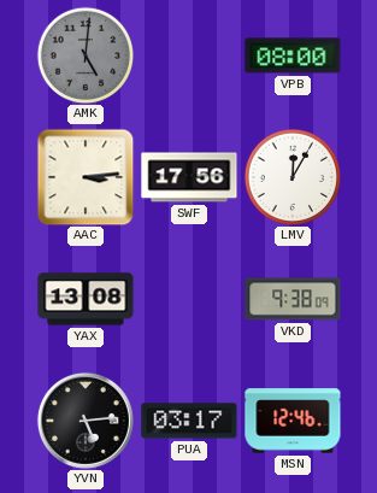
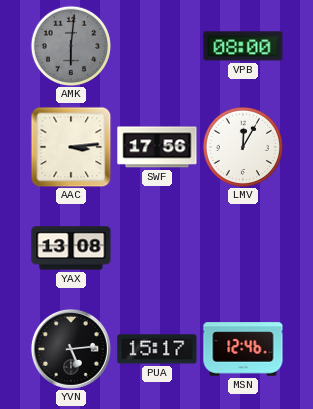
AMK: 5:01 -> 6:01
VKD: 9:38 -> none
PUA: 03:17 -> 15:17
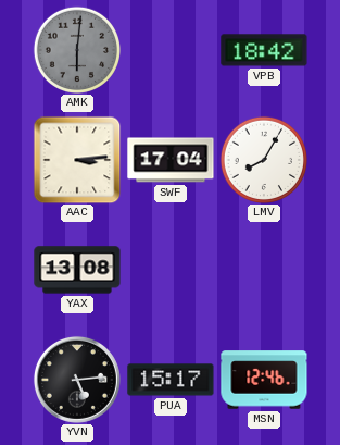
VPB: 08:00 -> 18:42
SWF: 17:56 -> 17:04
LMV: 12:05 -> 8:05
